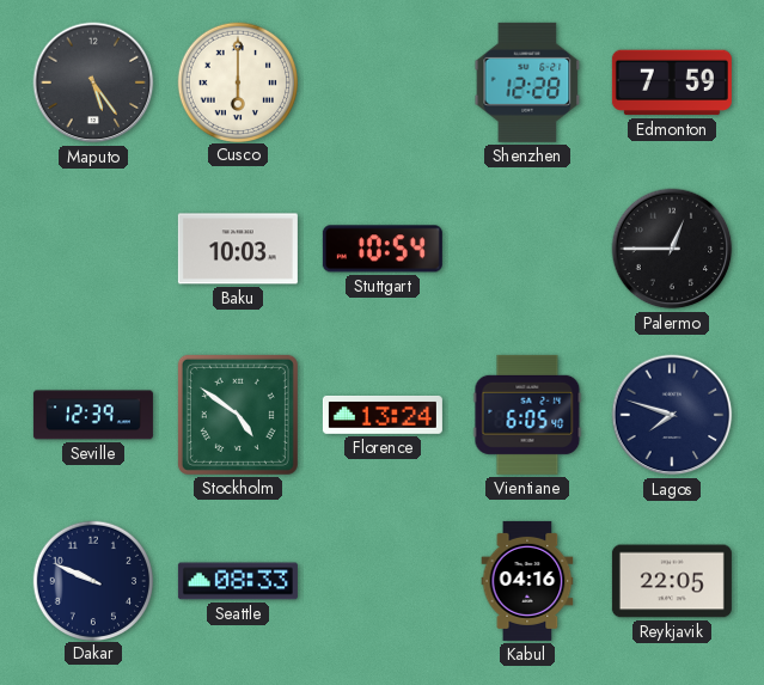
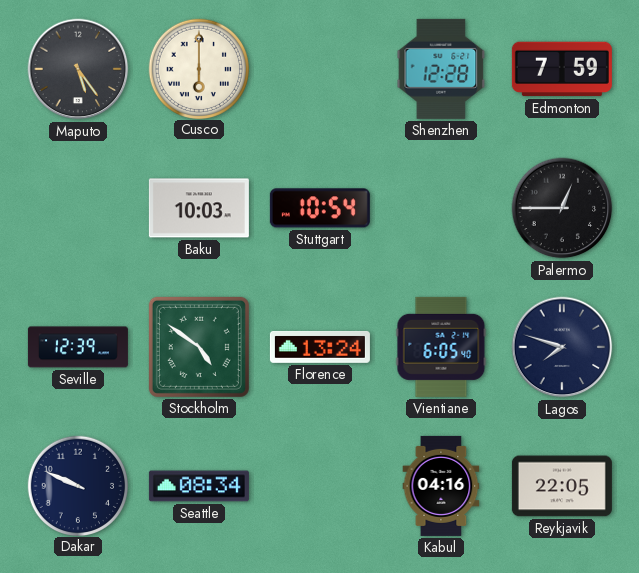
Seattle: 08:33 -> 08:34
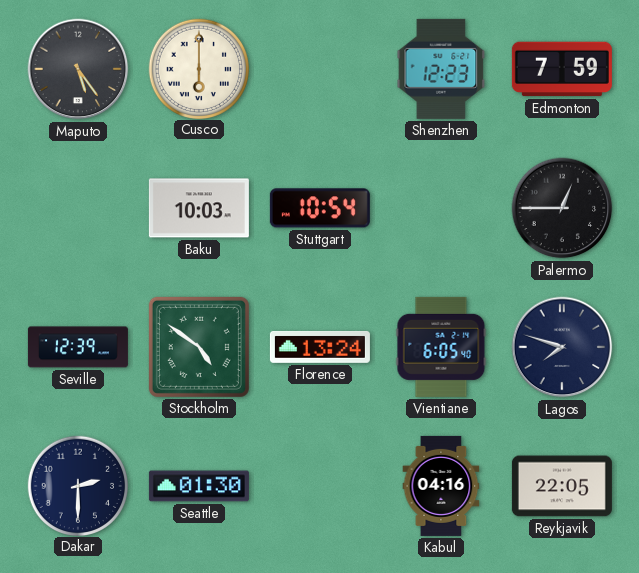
Shenzhen: 12:28 -> 12:23
Dakar: 9:49 -> 2:30
Seattle: 08:34 -> 01:30
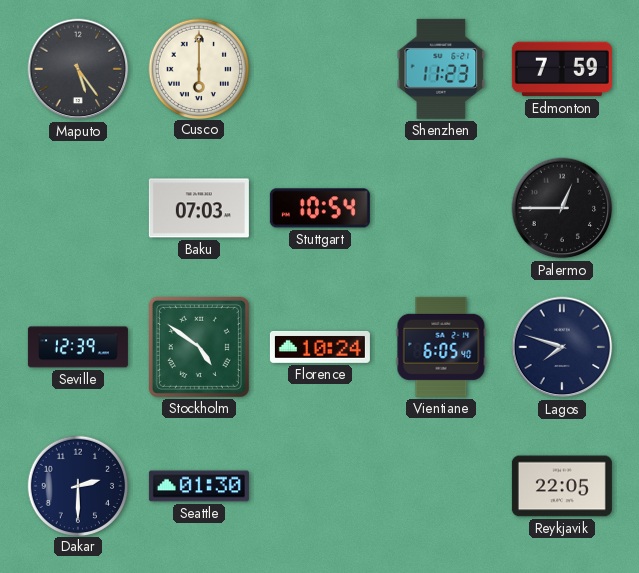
Shenzhen: 12:23 -> 11:23
Baku: 10:03 -> 07:03
Florence: 13:24 -> 10:24
Kabul: 04:16 -> none
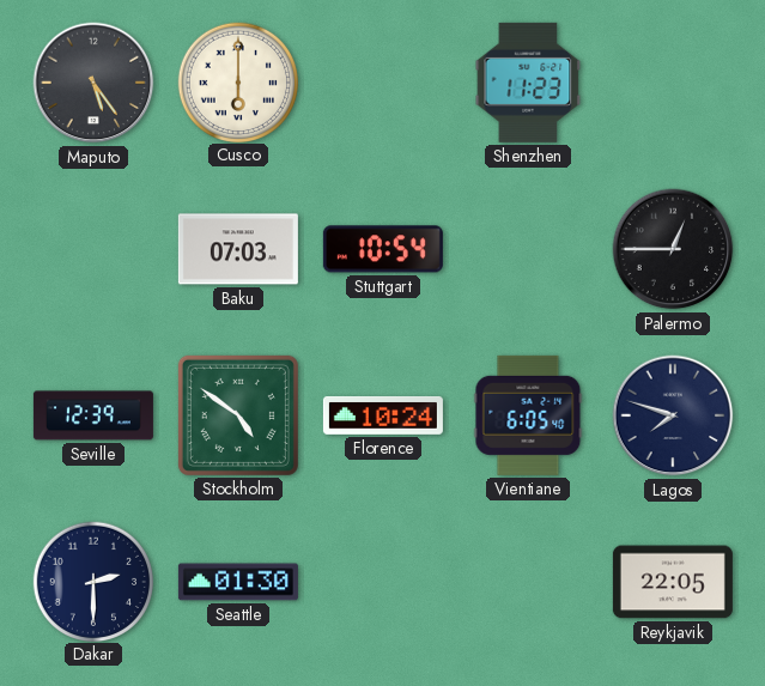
Edmonton: 7:59 -> none
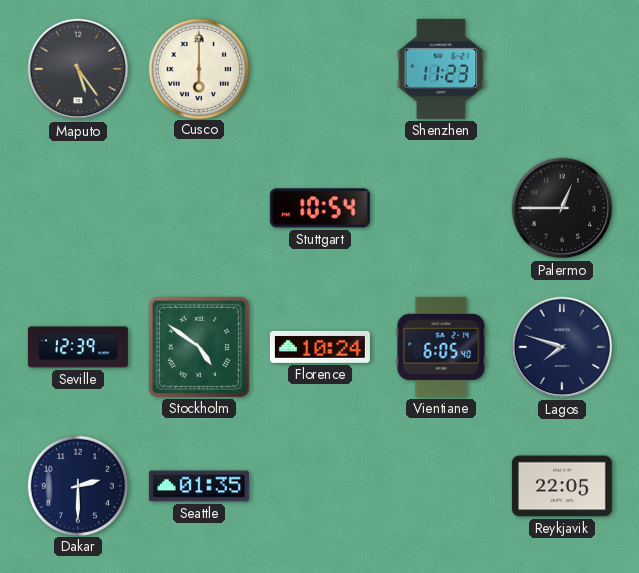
Baku: 07:03 -> none
Seattle: 01:30 -> 01:35
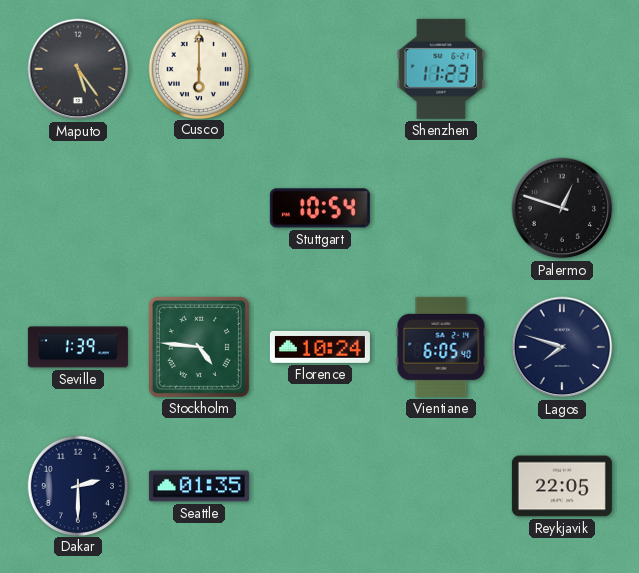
Palermo: 12:45 -> 12:48
Seville: 12:39 -> 1:39
Stockholm: 4:51 -> 4:46
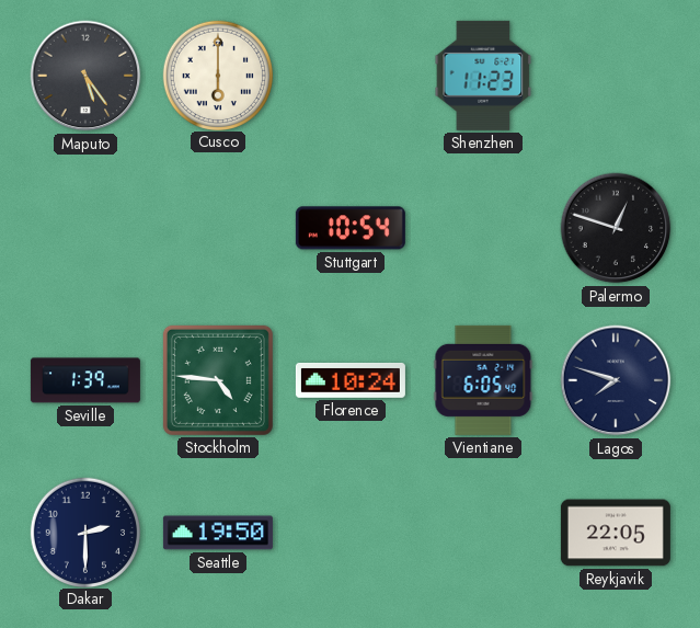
Seattle: 01:35 -> 19:50
